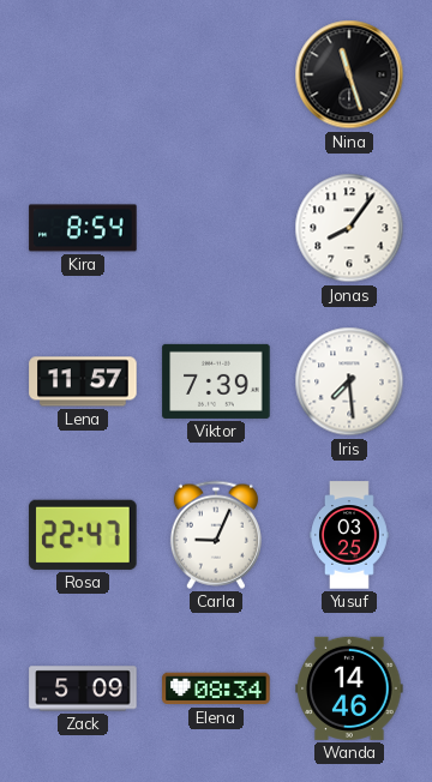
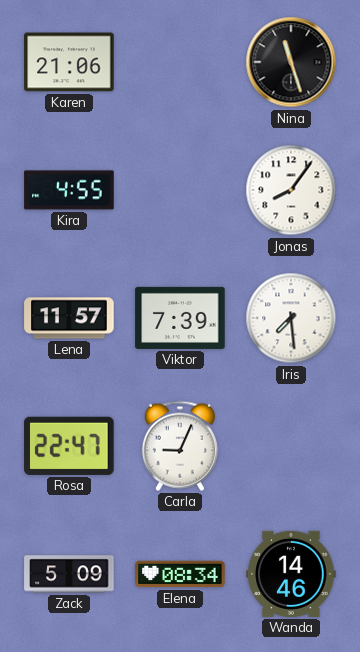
Karen: none -> 21:06
Kira: 8:54 -> 4:55
Yusuf: 03:25 -> none
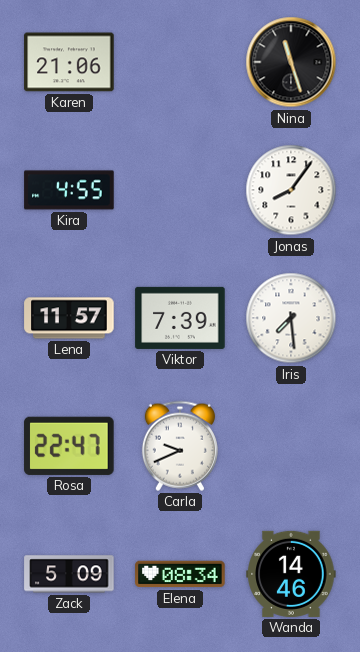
Carla: 9:04 -> 9:41
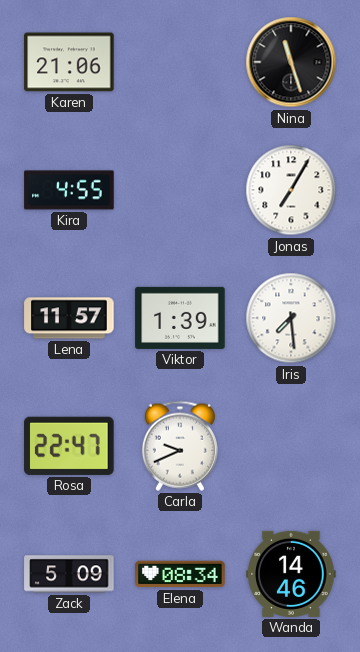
Jonas: 8:06 -> 7:05
Viktor: 7:39 -> 1:39
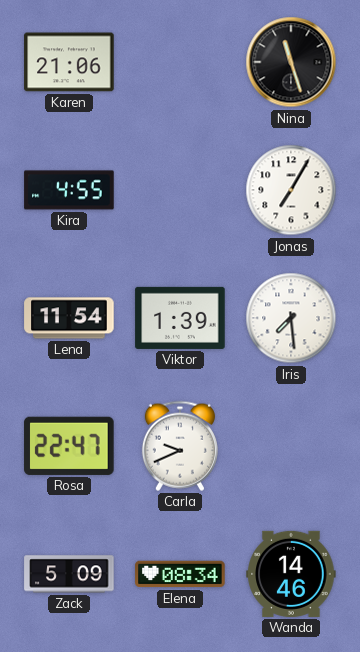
Lena: 11:57 -> 11:54
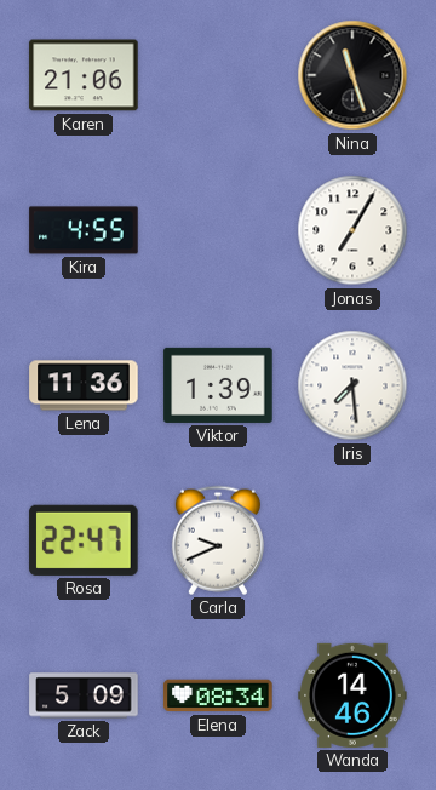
Lena: 11:54 -> 11:36
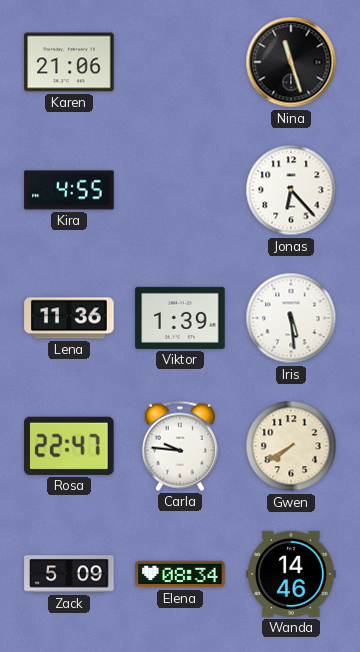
Jonas: 7:05 -> 6:23
Iris: 7:29 -> 5:29
Carla: 9:41 -> 9:46
Gwen: none -> 7:40
